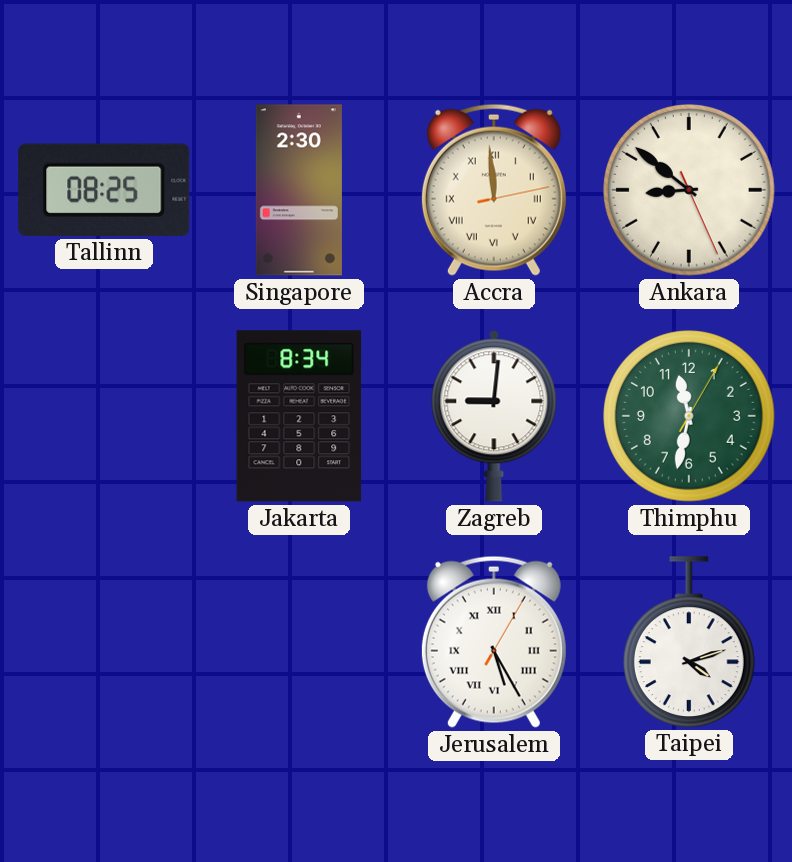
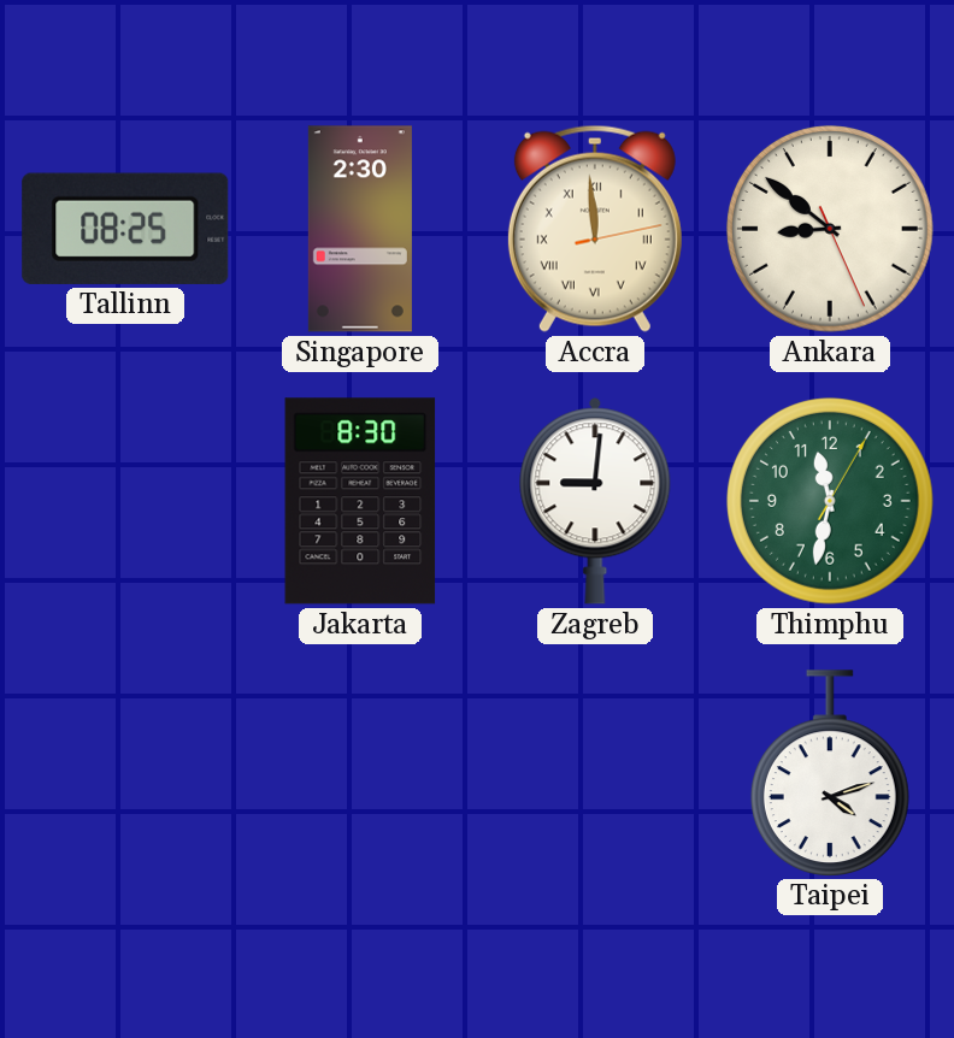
Jakarta: 8:34 -> 8:30
Jerusalem: 5:25 -> none
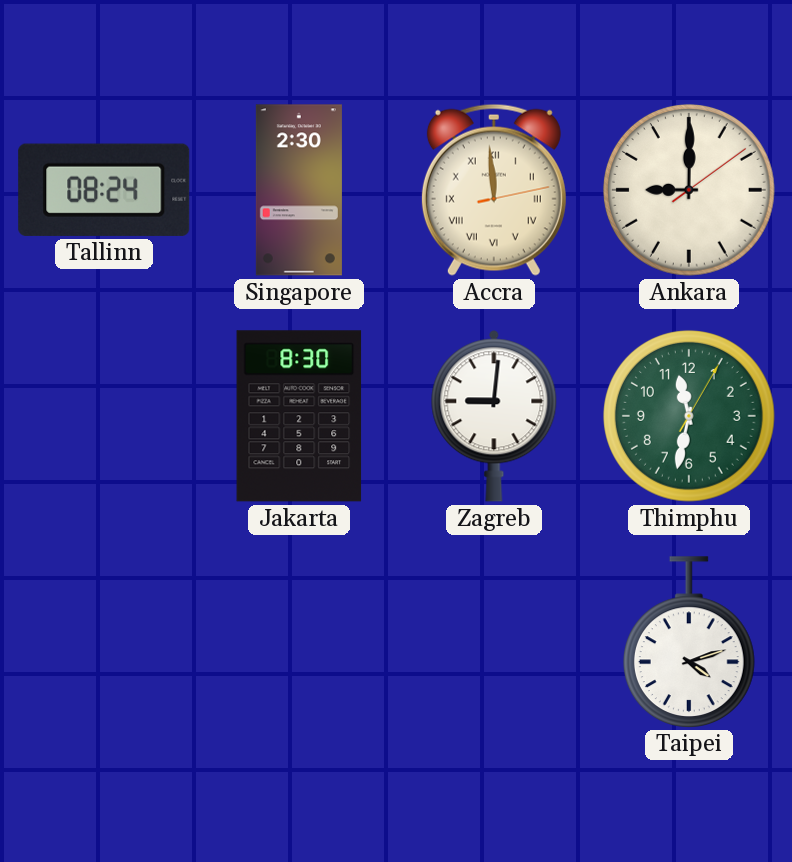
Tallinn: 08:25 -> 08:24
Ankara: 8:51 -> 9:00
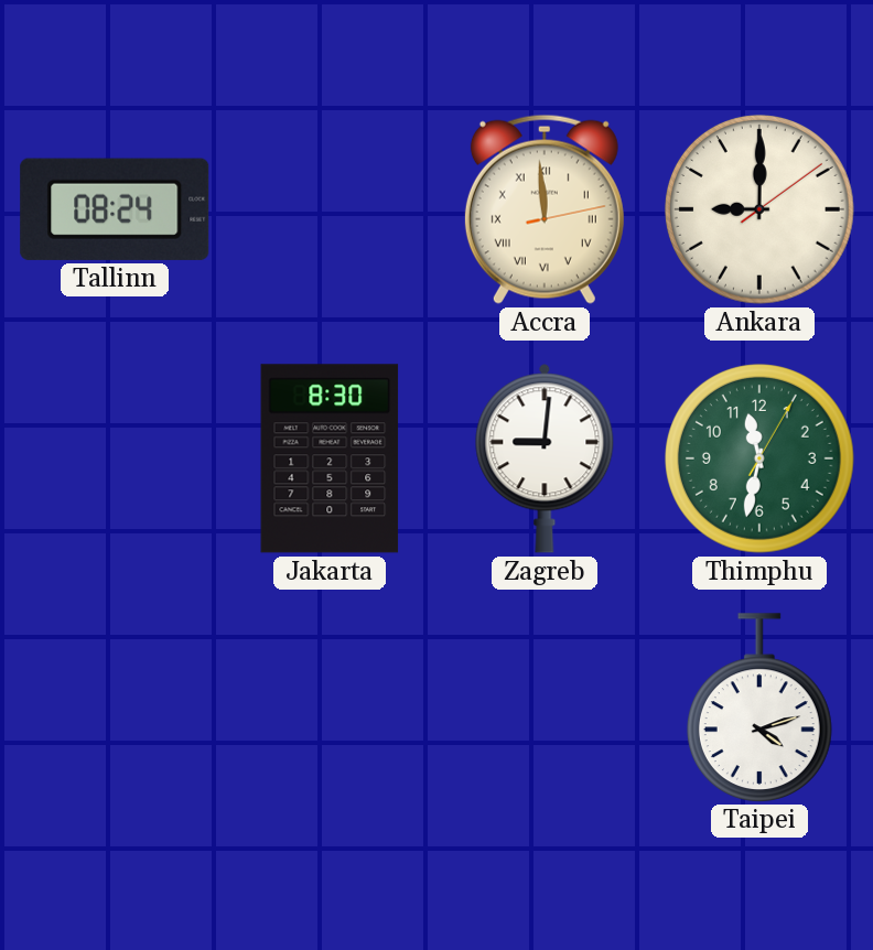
Singapore: 2:30 -> none
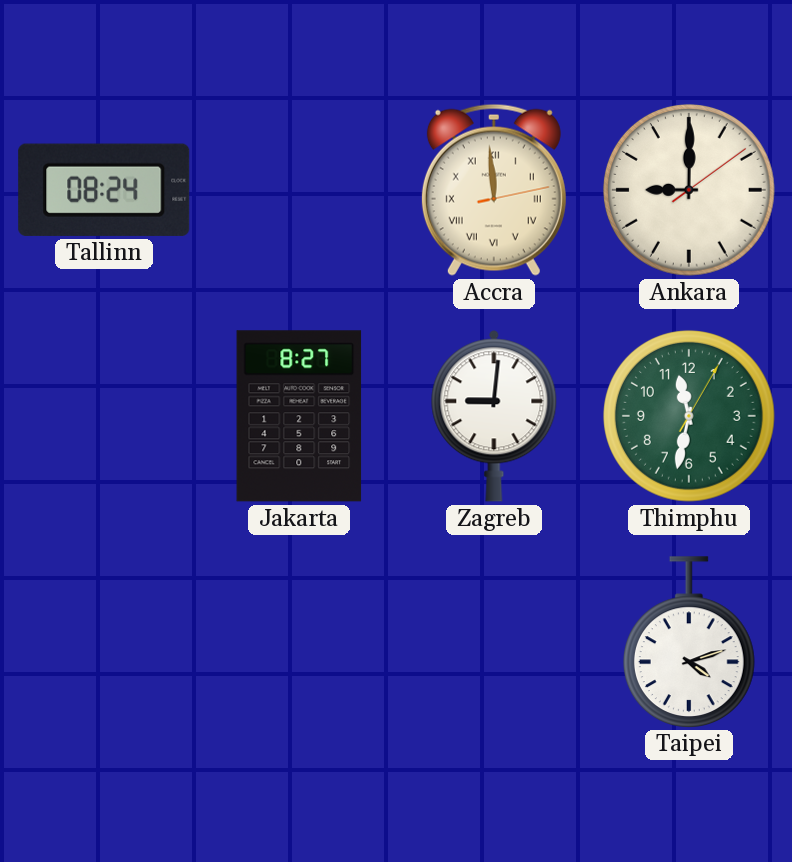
Jakarta: 8:30 -> 8:27
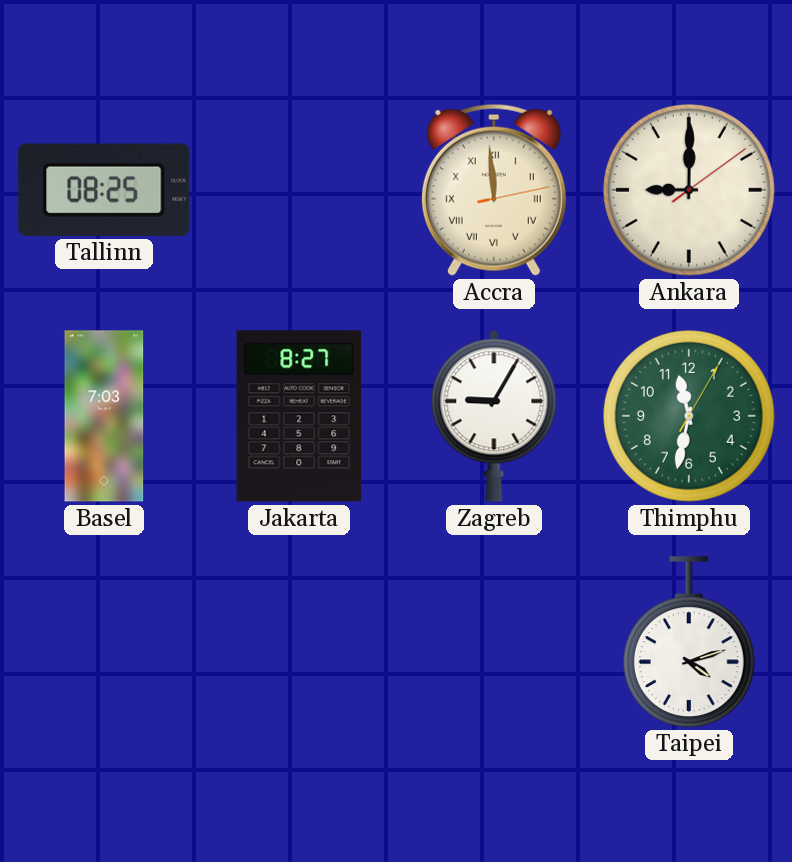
Tallinn: 08:24 -> 08:25
Basel: none -> 7:03
Zagreb: 9:01 -> 9:05
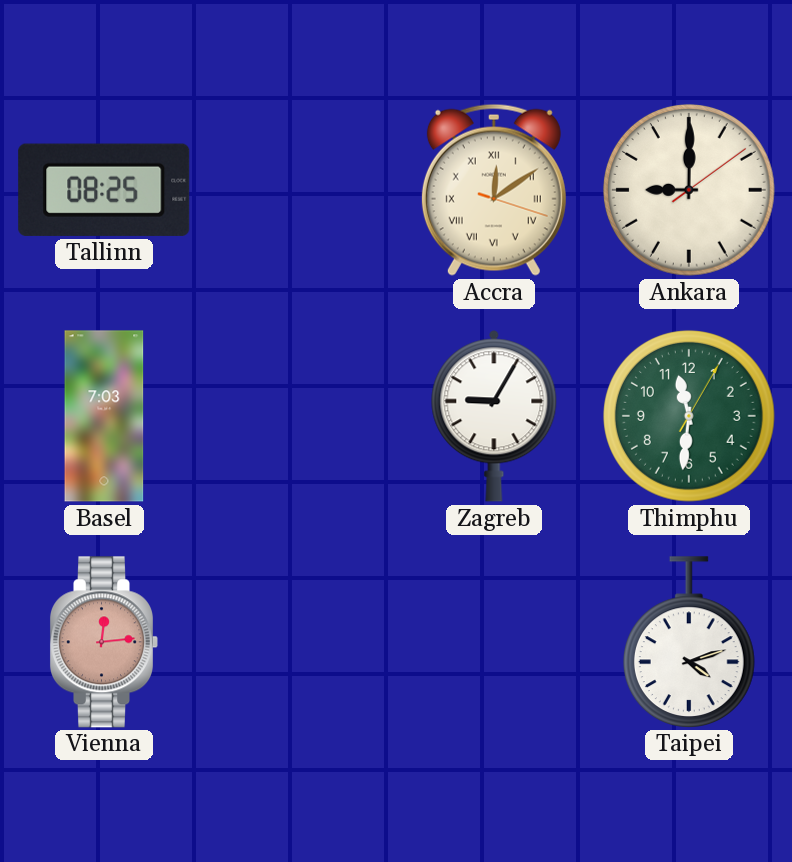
Accra: 11:59 -> 12:09
Jakarta: 8:27 -> none
Thimphu: 11:32 -> 11:31
Vienna: none -> 12:14
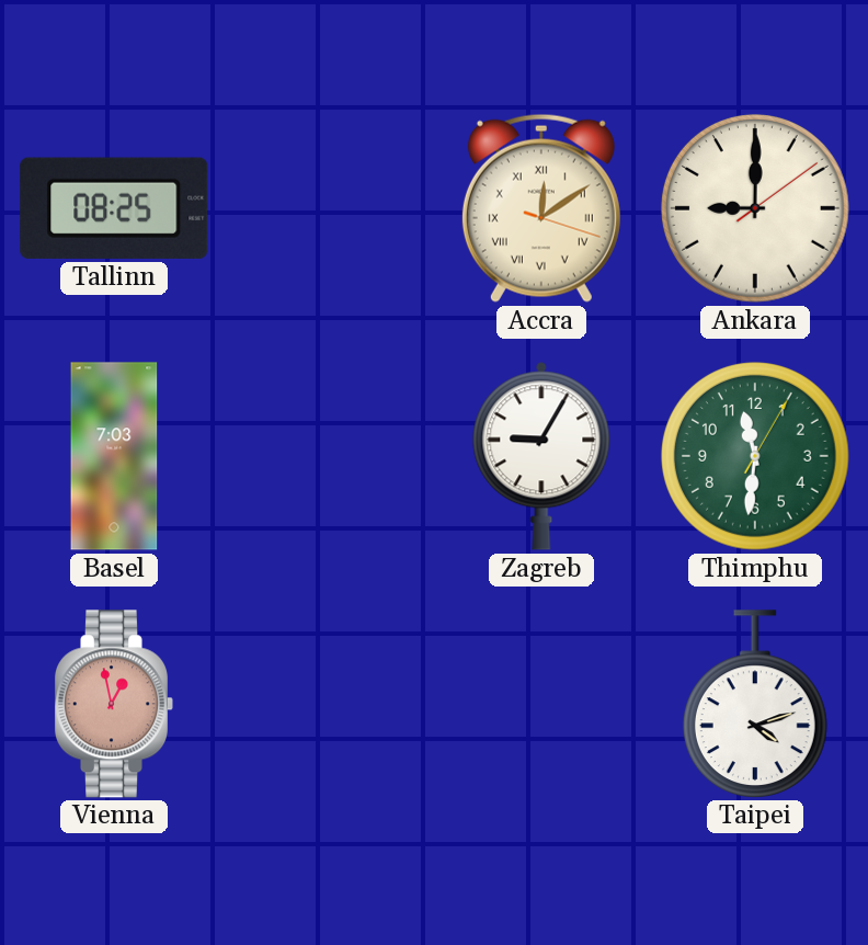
Vienna: 12:14 -> 12:58
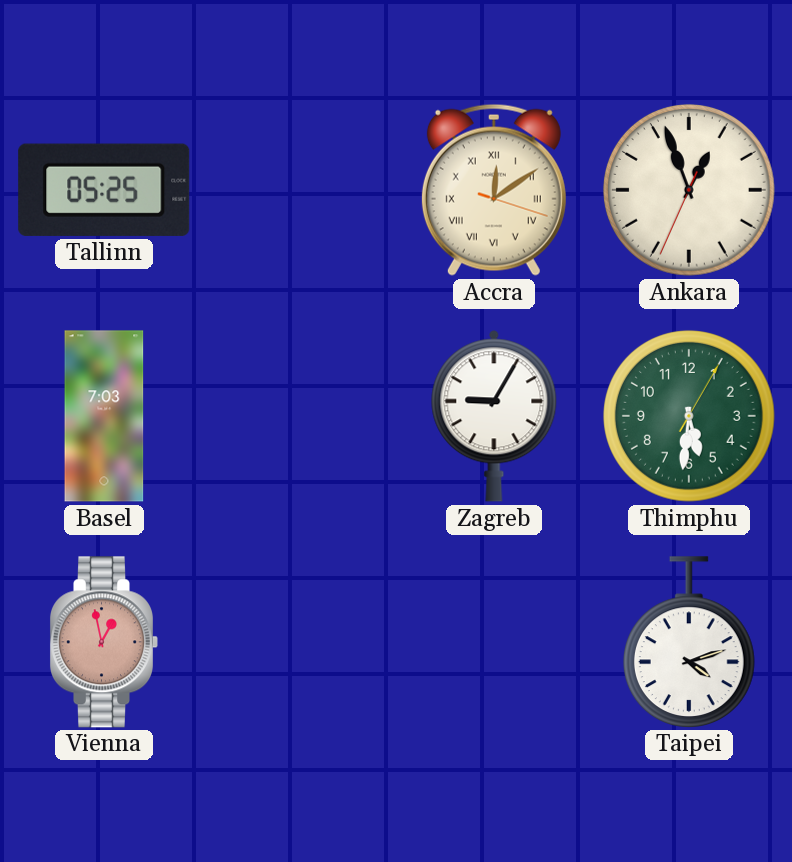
Tallinn: 08:25 -> 05:25
Ankara: 9:00 -> 12:56
Thimphu: 11:31 -> 5:31
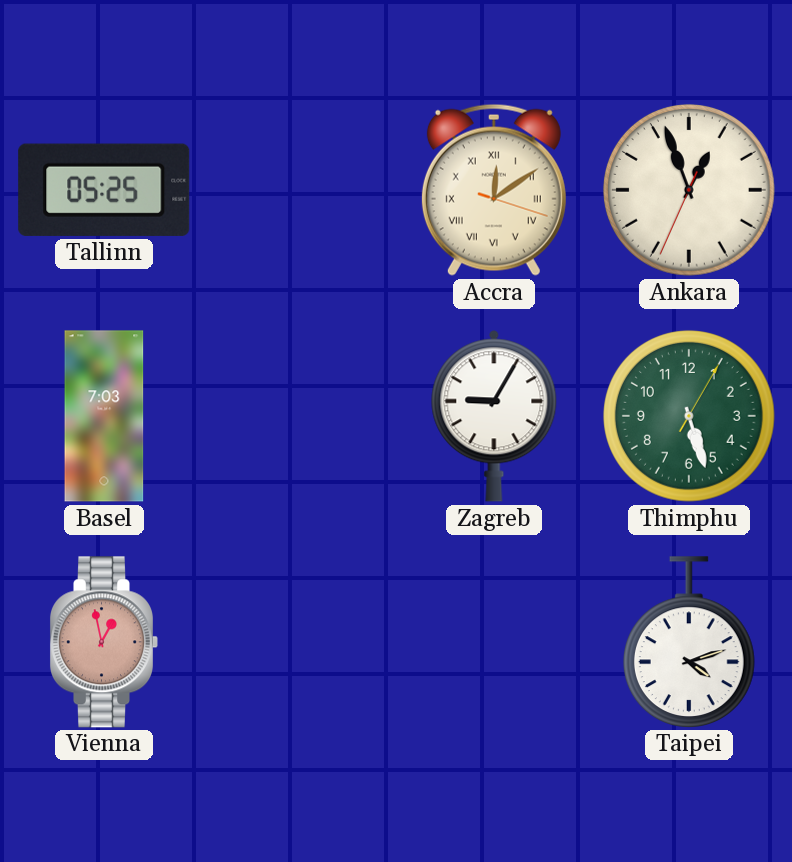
Thimphu: 5:31 -> 5:27
